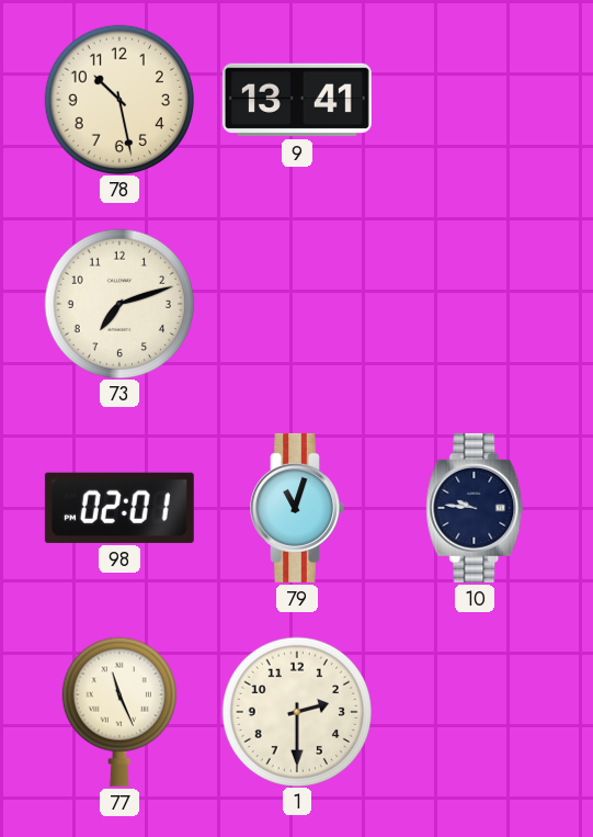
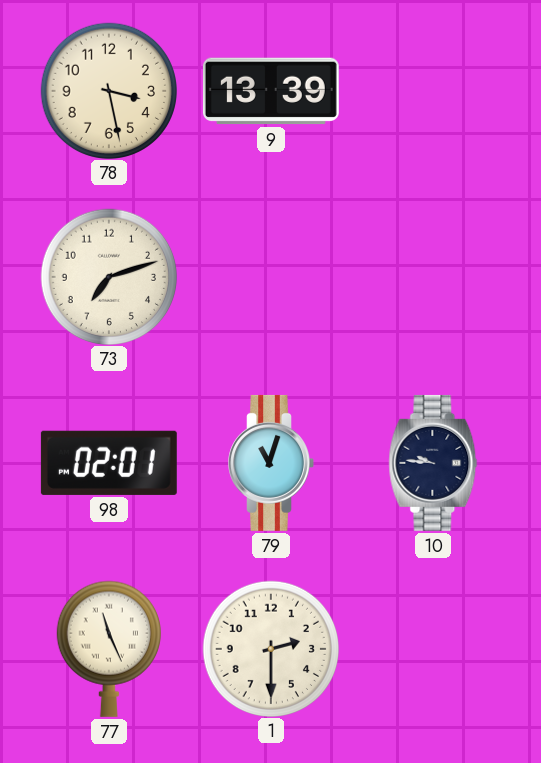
78: 10:28 -> 3:28
9: 13:41 -> 13:39
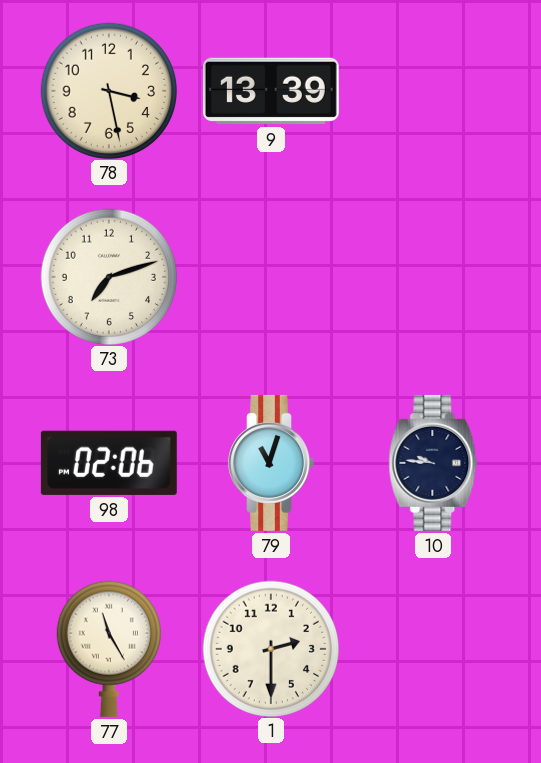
98: 02:01 -> 02:06
77: 11:26 -> 11:25
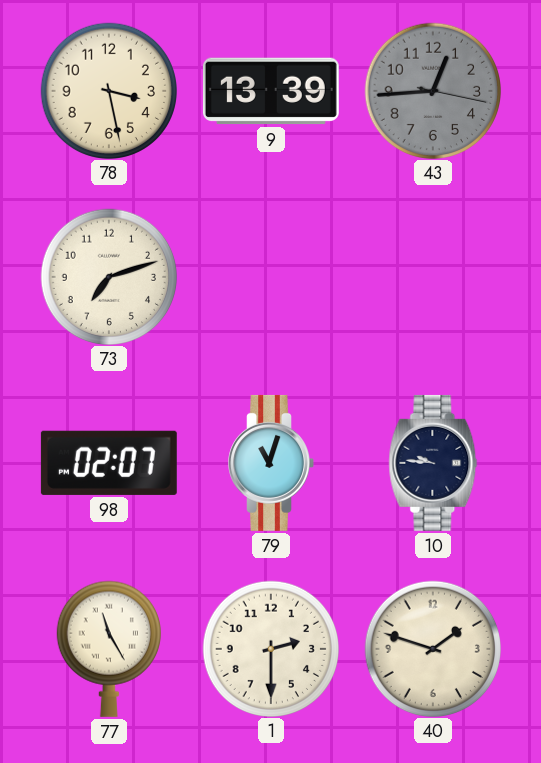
43: none -> 12:44
98: 02:06 -> 02:07
40: none -> 1:48
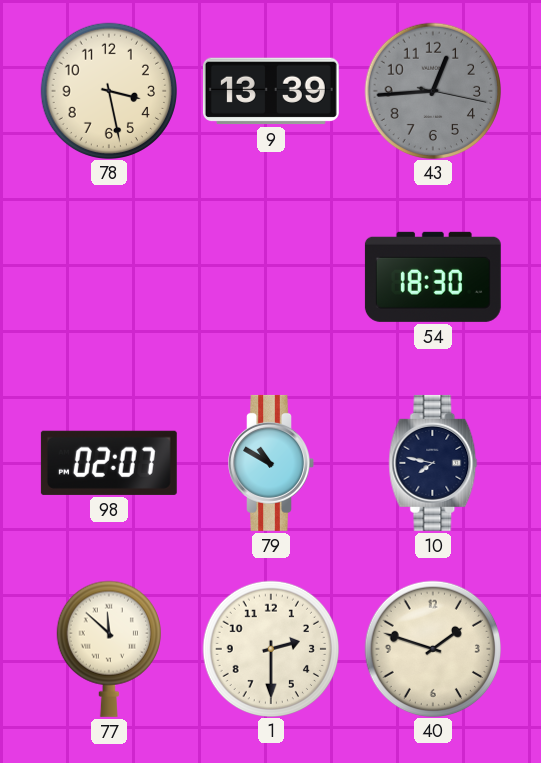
73: 7:12 -> none
54: none -> 18:30
79: 11:03 -> 10:50
10: 9:46 -> 7:47
77: 11:25 -> 11:52
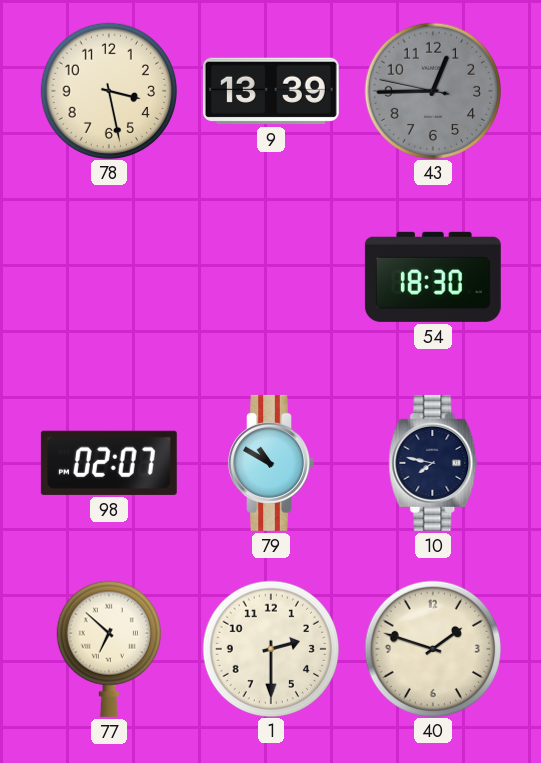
43: 12:44:17 -> 12:44:47
77: 11:52 -> 6:52
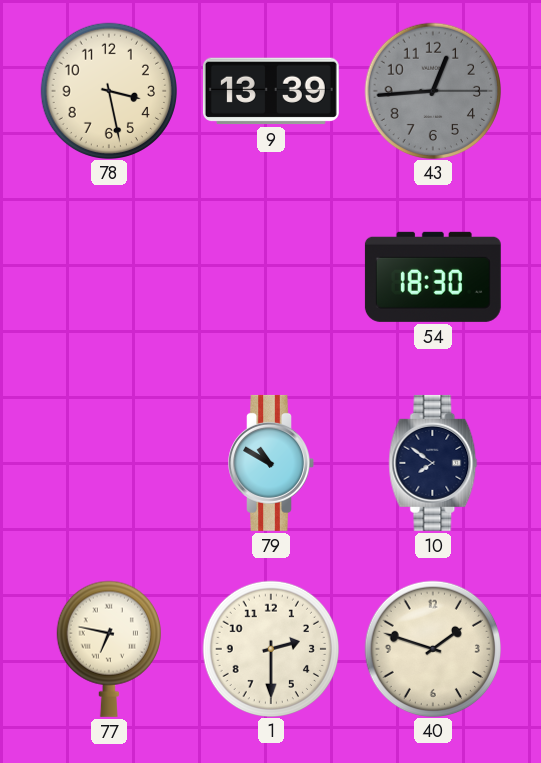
43: 12:44:47 -> 12:44:15
98: 02:07 -> none
10: 7:47 -> 7:51
77: 6:52 -> 6:47
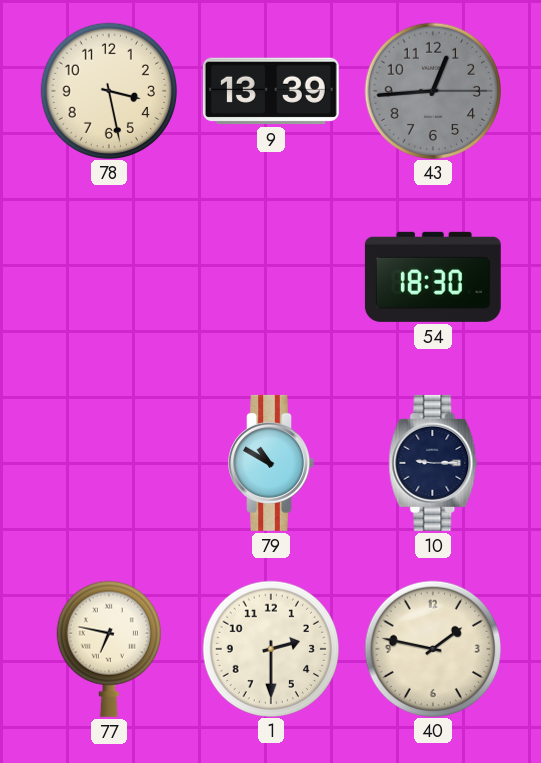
10: 7:51 -> 9:15
40: 1:48 -> 1:47
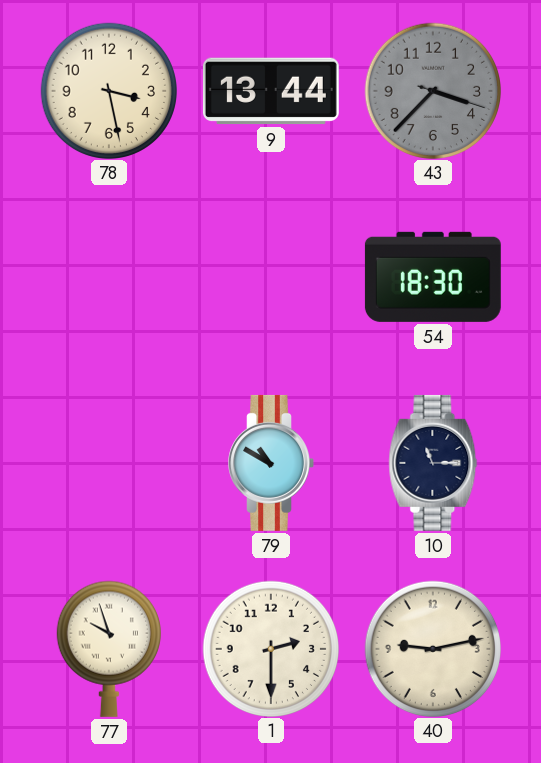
9: 13:39 -> 13:44
43: 12:44 -> 3:37
10: 9:15 -> 11:15
77: 6:47 -> 9:57
40: 1:47 -> 9:13
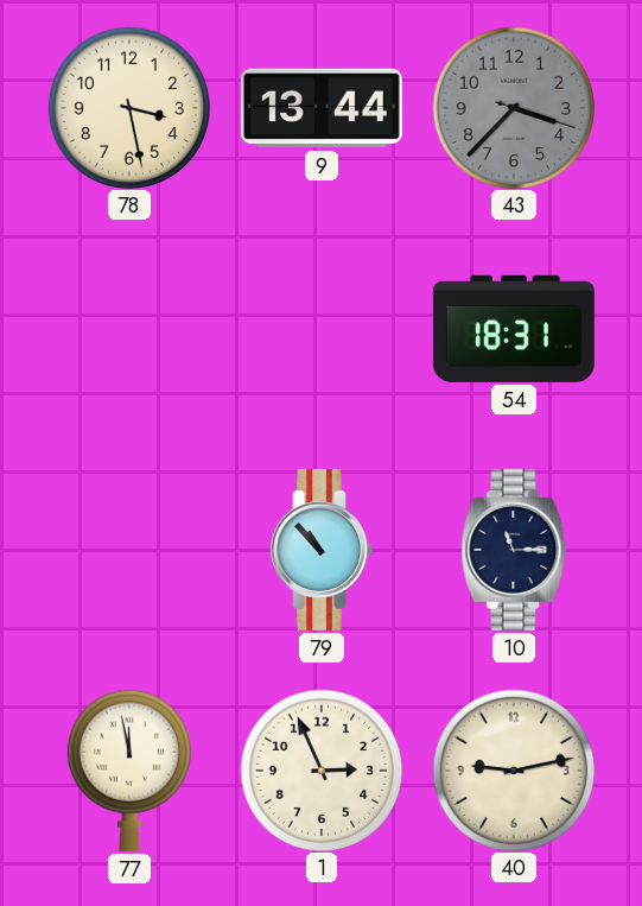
54: 18:30 -> 18:31
79: 10:50 -> 10:53
77: 9:57 -> 11:58
1: 2:30 -> 2:56
